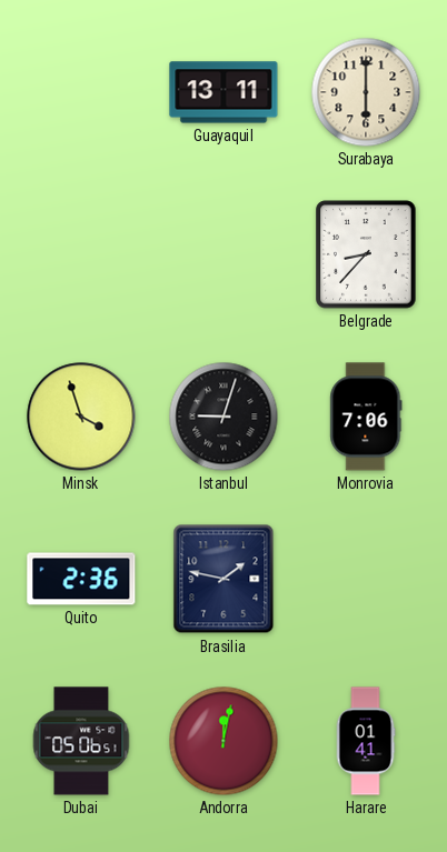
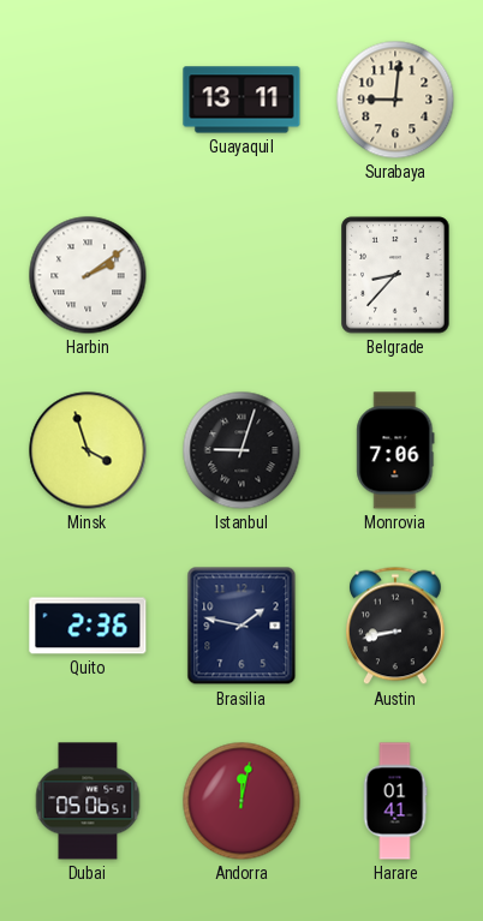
Surabaya: 6:00 -> 9:01
Harbin: none -> 2:09
Austin: none -> 8:43
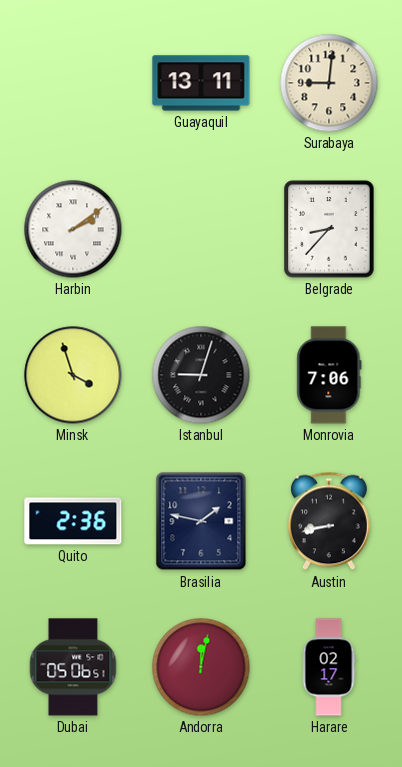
Harare: 01:41 -> 02:17
